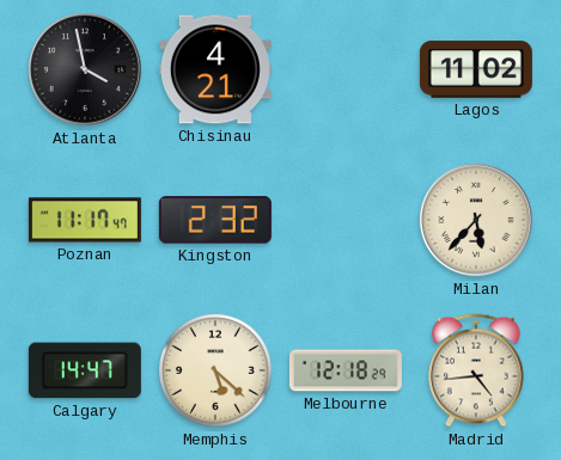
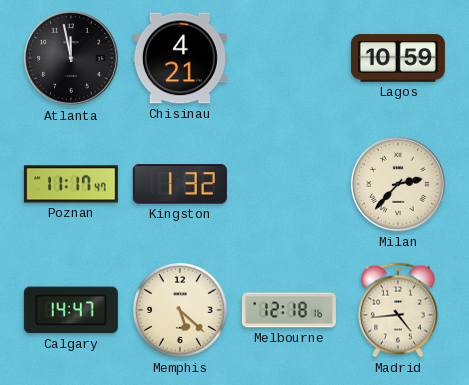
Atlanta: 3:58 -> 11:58
Lagos: 11:02 -> 10:59
Kingston: 2:32 -> 1:32
Milan: 5:37 -> 2:37
Melbourne: 12:18:29 -> 12:18:16
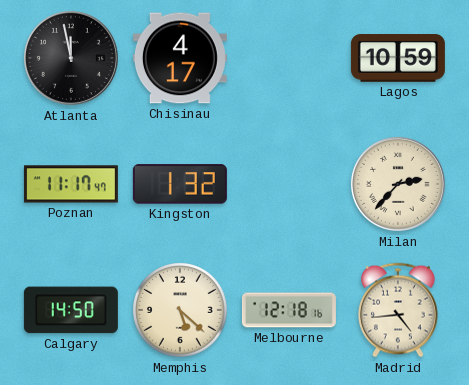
Chisinau: 4:21 -> 4:17
Calgary: 14:47 -> 14:50
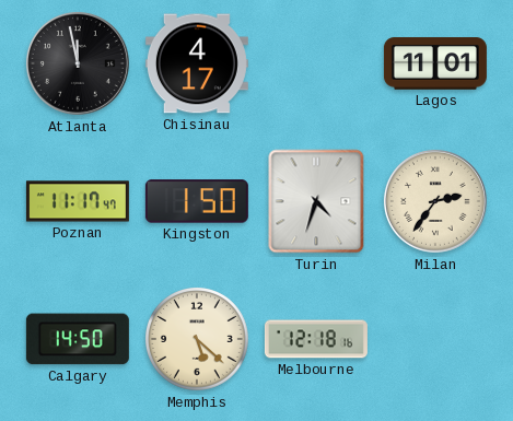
Lagos: 10:59 -> 11:01
Kingston: 1:32 -> 1:50
Turin: none -> 4:33
Milan: 2:37 -> 2:36
Madrid: 4:44 -> none
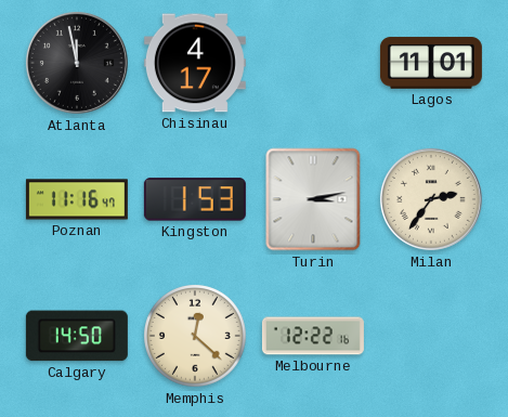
Poznan: 11:17 -> 11:16
Kingston: 1:50 -> 1:53
Turin: 4:33 -> 3:13
Memphis: 5:22 -> 12:22
Melbourne: 12:18 -> 12:22
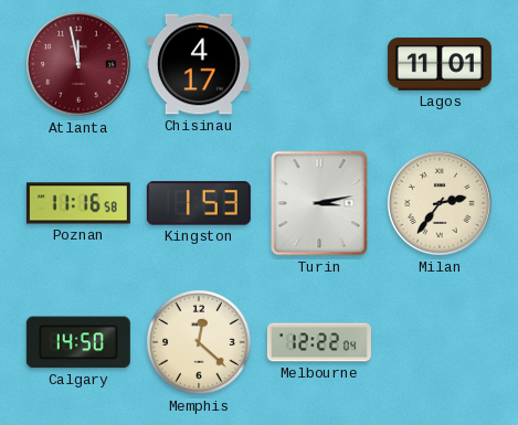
Atlanta dial: black -> burgundy
Poznan: 11:16:47 -> 11:16:58
Melbourne: 12:22:16 -> 12:22:04
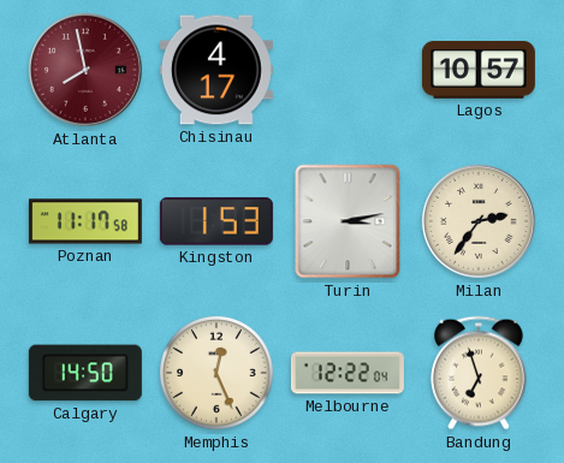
Atlanta: 11:58 -> 7:58
Lagos: 11:01 -> 10:57
Poznan: 11:16 -> 11:17
Memphis: 12:22 -> 12:26
Bandung: none -> 6:57
